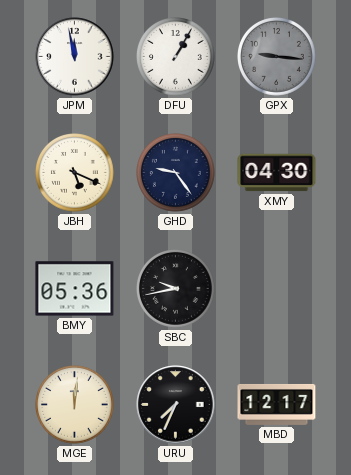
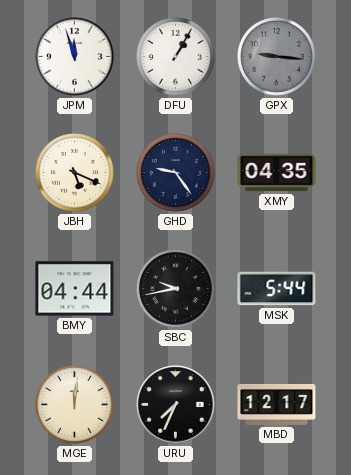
JPM: 11:58 -> 11:57
XMY: 04:30 -> 04:35
BMY: 05:36 -> 04:44
MSK: none -> 5:44
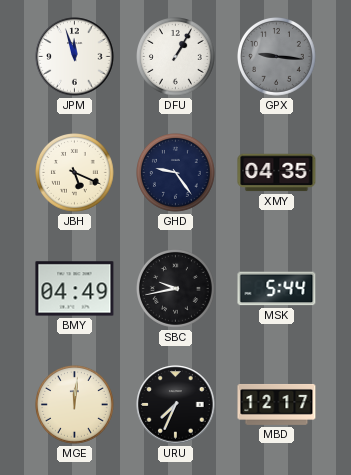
BMY: 04:44 -> 04:49
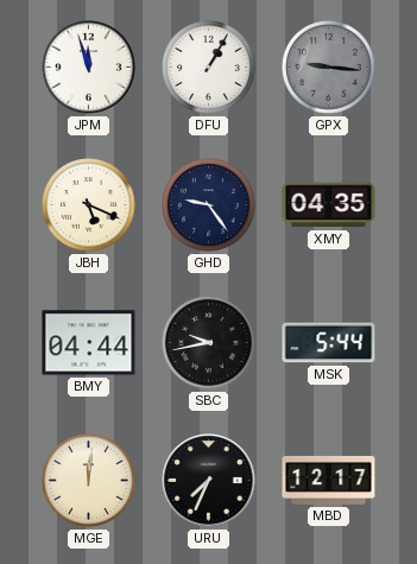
BMY: 04:49 -> 04:44
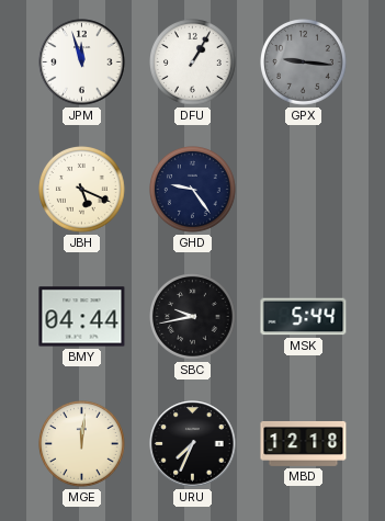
XMY: 04:35 -> none
MBD: 12:17 -> 12:18
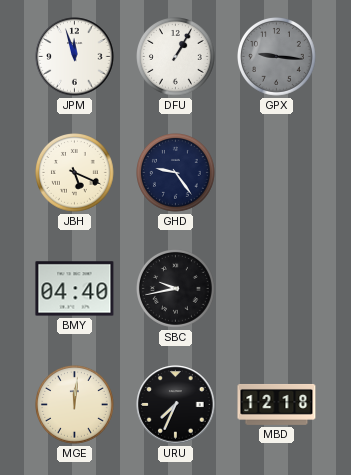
BMY: 04:44 -> 04:40
MSK: 5:44 -> none
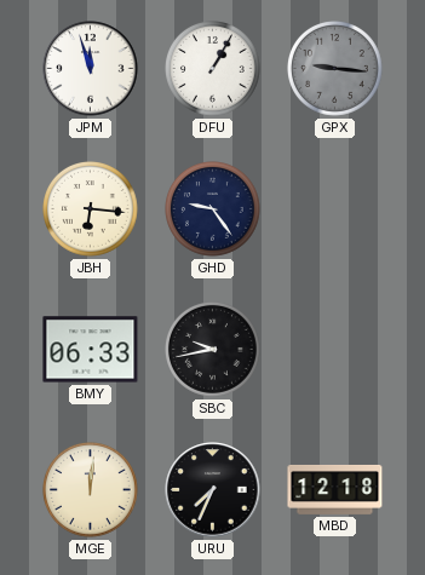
JBH: 5:19 -> 6:16
BMY: 04:40 -> 06:33
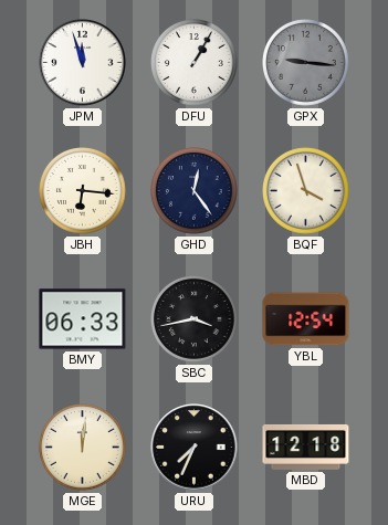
GHD: 9:24 -> 12:24
BQF: none -> 3:57
SBC: 9:43 -> 3:43
YBL: none -> 12:54
